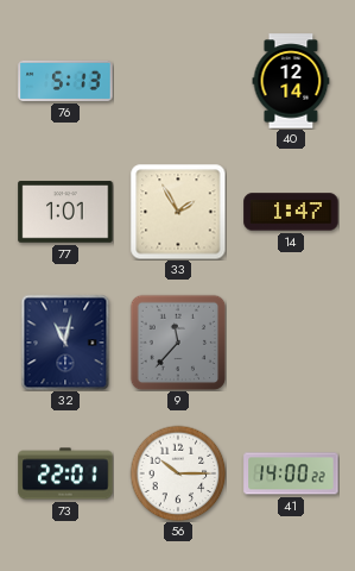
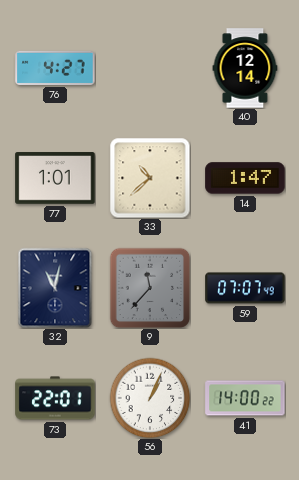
76: 5:13 -> 4:27
33: 1:55 -> 10:38
59: none -> 07:07
56: 10:15 -> 1:04
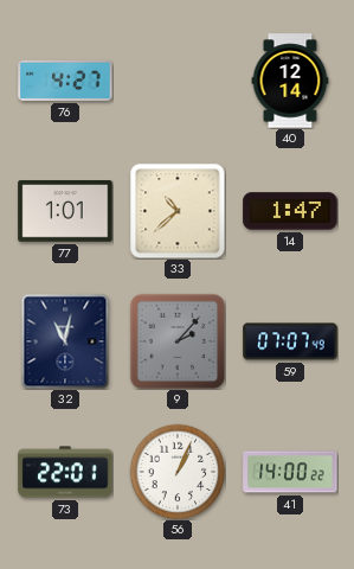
9: 11:37 -> 2:07
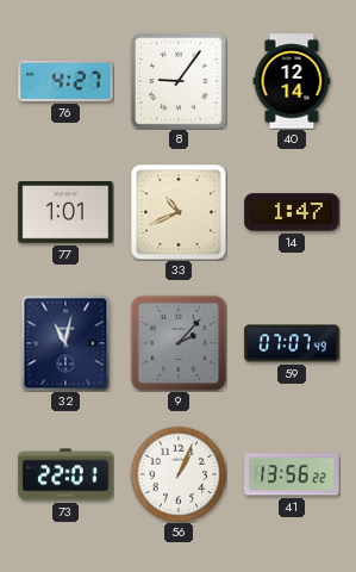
8: none -> 9:06
33: 10:38 -> 10:41
41: 14:00 -> 13:56
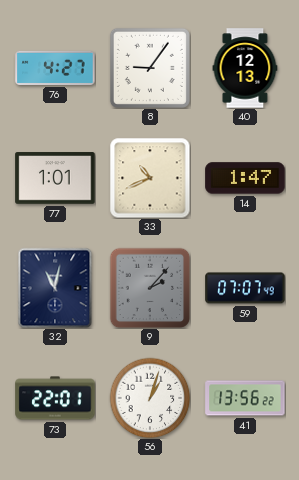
40: 12:14 -> 12:13
56: 1:04 -> 1:03
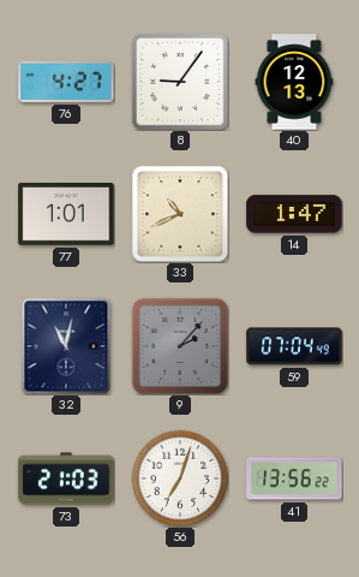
59: 07:07 -> 07:04
73: 22:01 -> 21:03
56: 1:03 -> 7:03
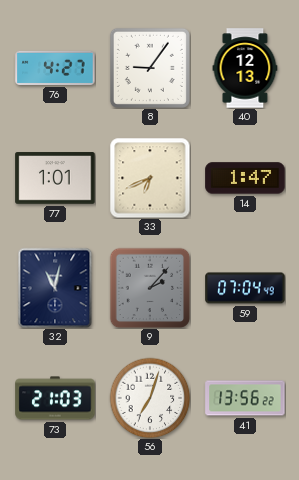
33: 10:41 -> 6:41
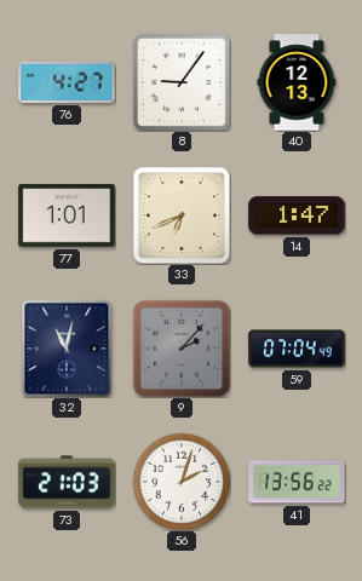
56: 7:03 -> 2:03
